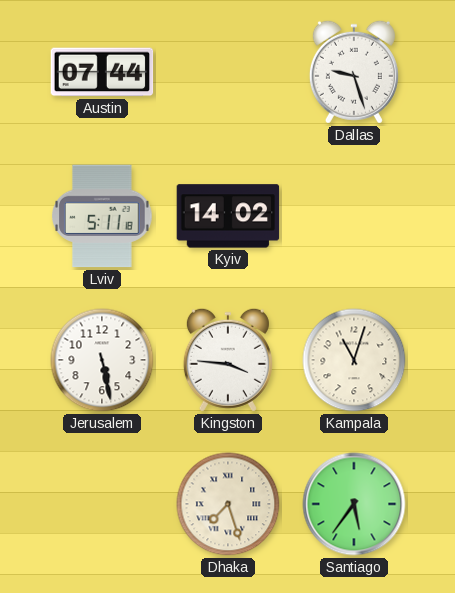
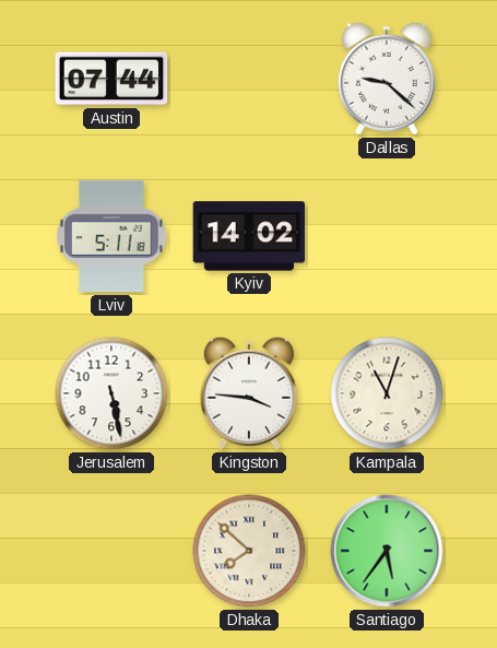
Dallas: 9:27 -> 9:22
Dhaka: 7:27 -> 7:52
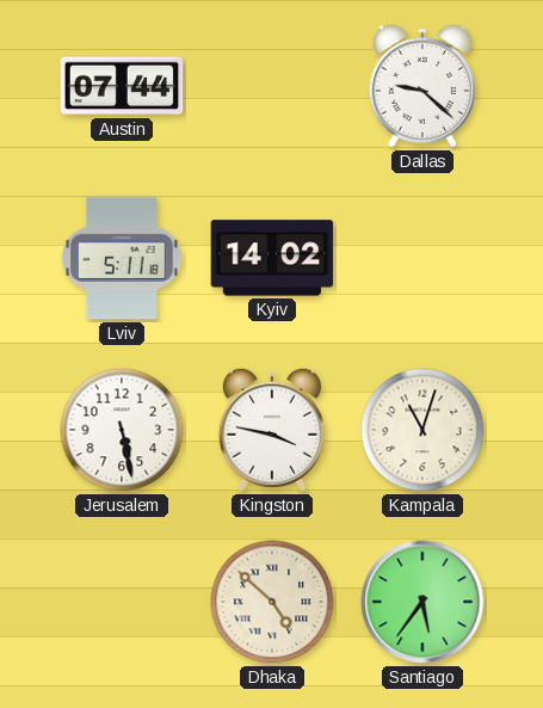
Kingston: 3:46 -> 3:47
Dhaka: 7:52 -> 4:52
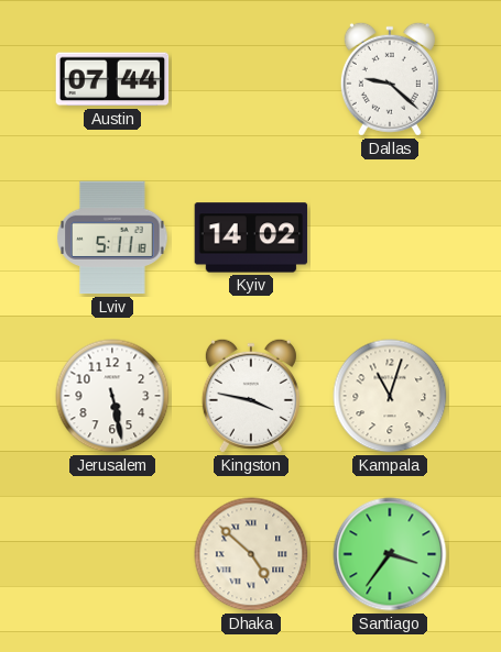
Santiago: 5:36 -> 3:36
